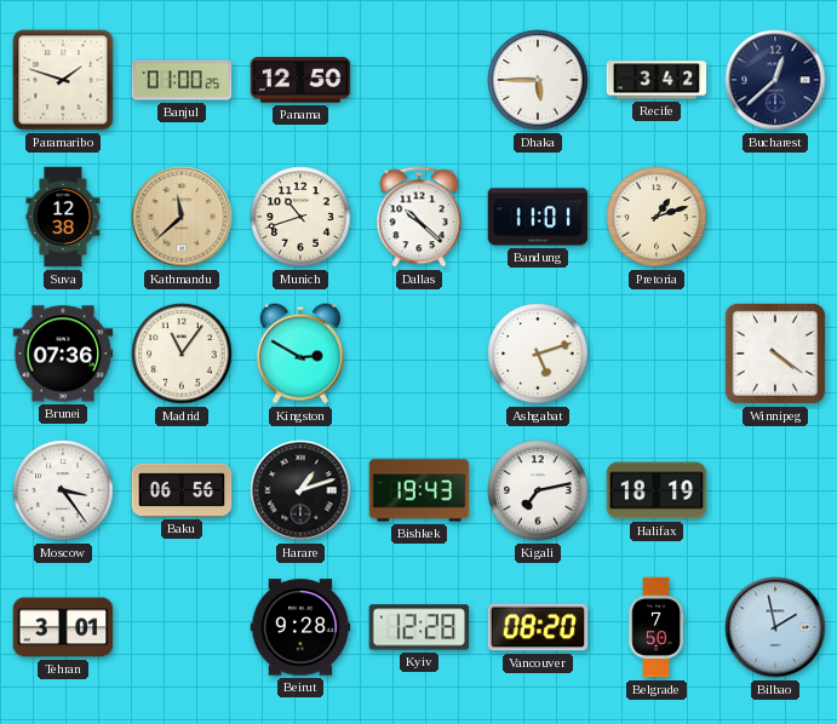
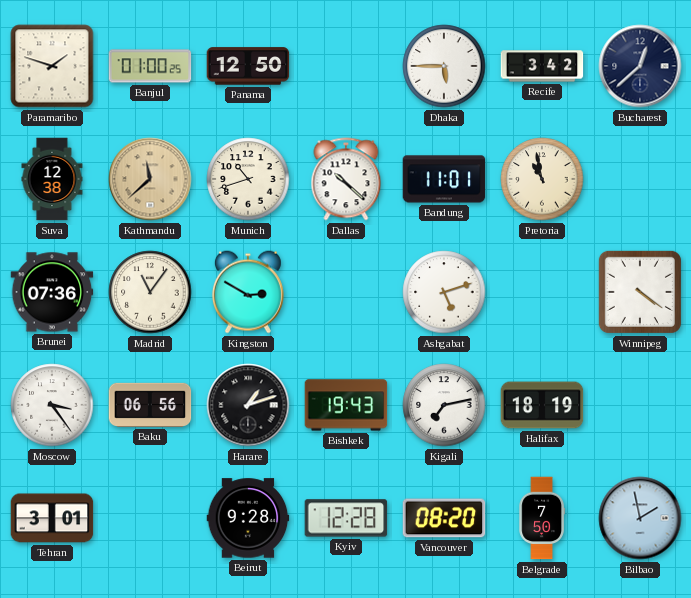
Pretoria: 1:12 -> 10:58
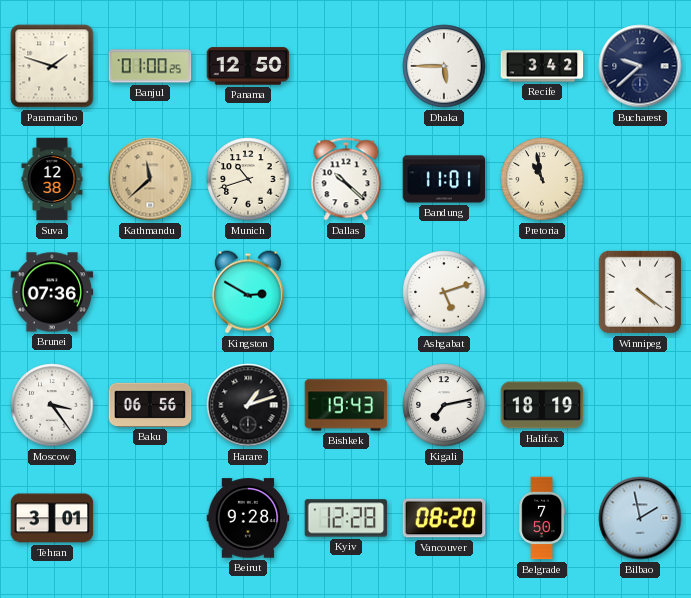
Bucharest: 12:38 -> 9:38
Madrid: 11:06 -> none
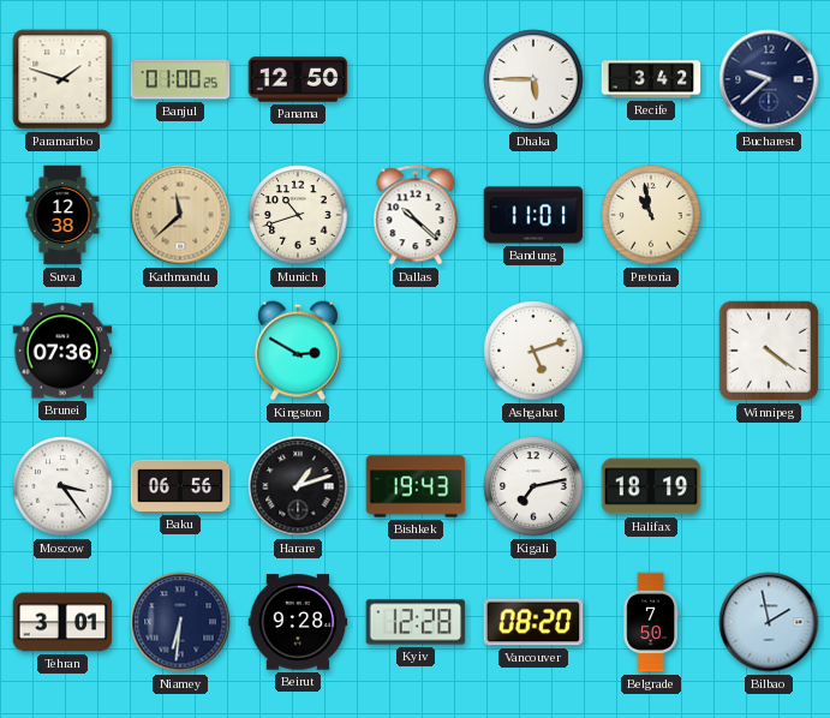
Niamey: none -> 6:31
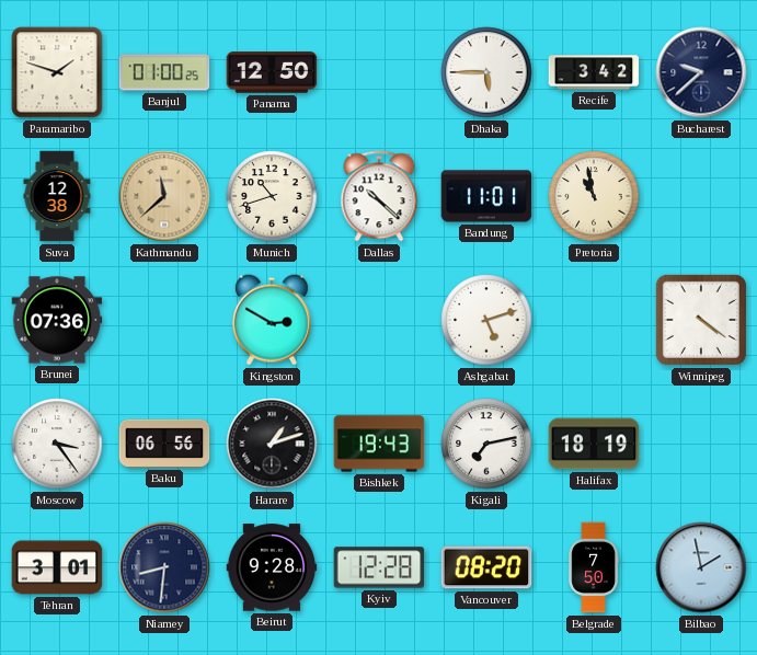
Niamey: 6:31 -> 8:31
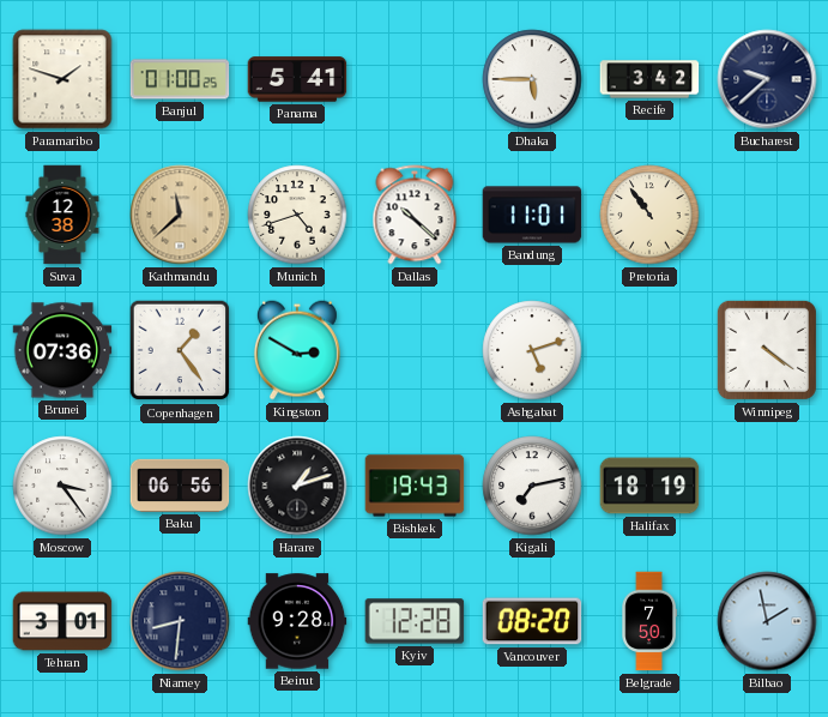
Panama: 12:50 -> 5:41
Munich: 10:42 -> 4:42
Pretoria: 10:58 -> 10:54
Copenhagen: none -> 1:24
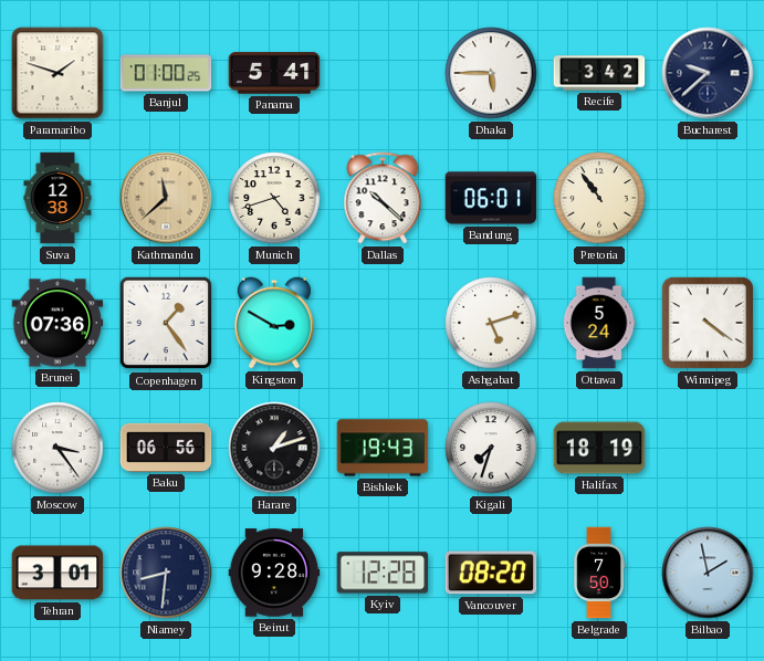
Bandung: 11:01 -> 06:01
Ottawa: none -> 5:24
Kigali: 7:13 -> 7:33
